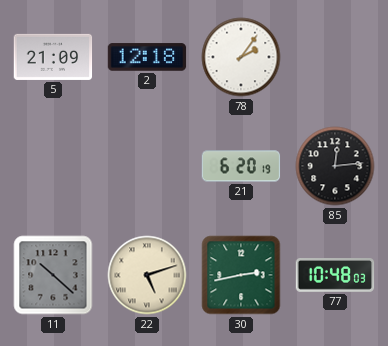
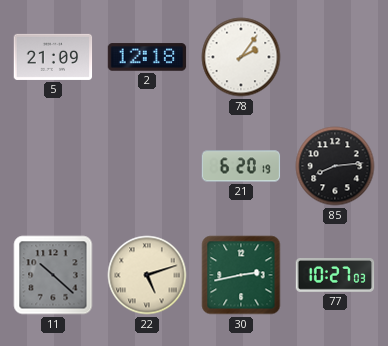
85: 12:14 -> 8:14
77: 10:48 -> 10:27
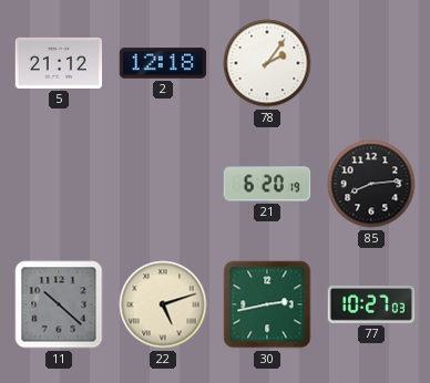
5: 21:09 -> 21:12
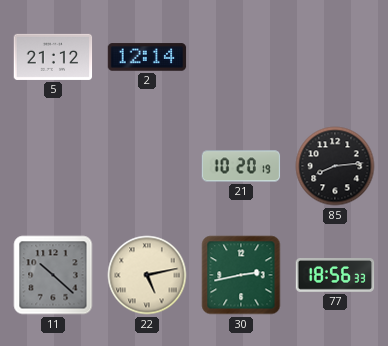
2: 12:18 -> 12:14
78: 2:06 -> none
21: 6:20 -> 10:20
22: 5:12 -> 5:13
77: 10:27 -> 18:56
